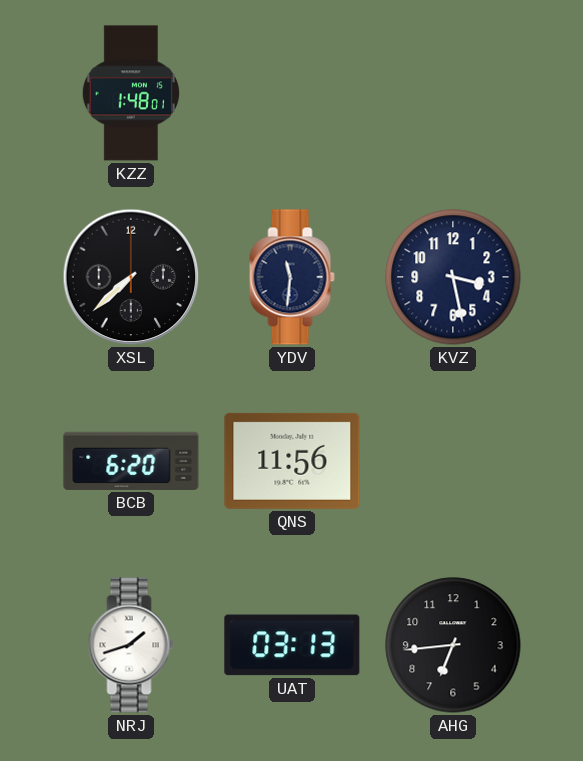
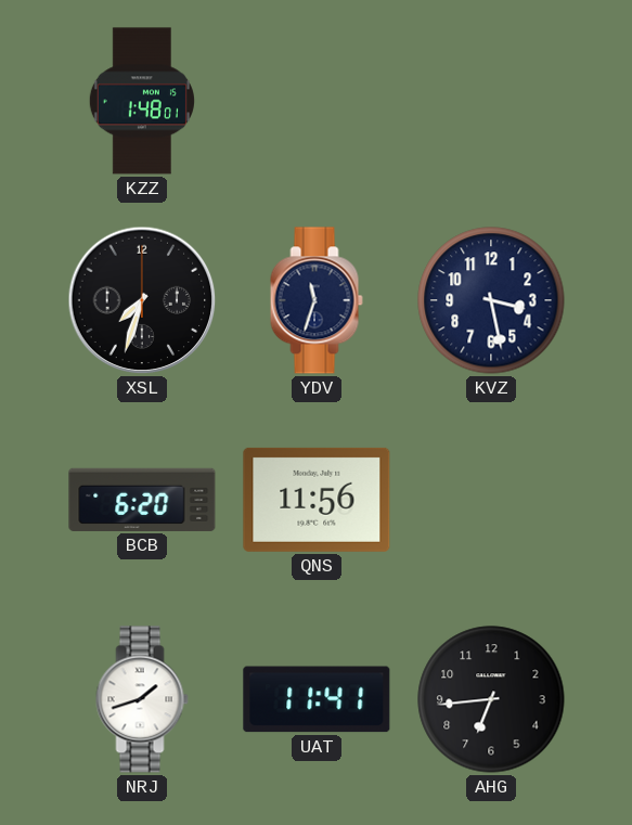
XSL: 7:38 -> 7:33
YDV: 11:31 -> 11:33
UAT: 03:13 -> 11:41
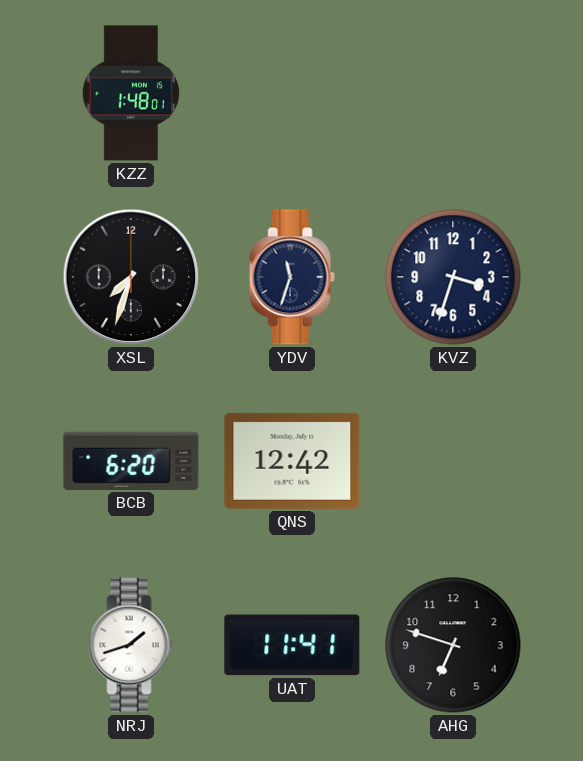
KVZ: 3:28 -> 3:33
QNS: 11:56 -> 12:42
AHG: 6:44 -> 6:48
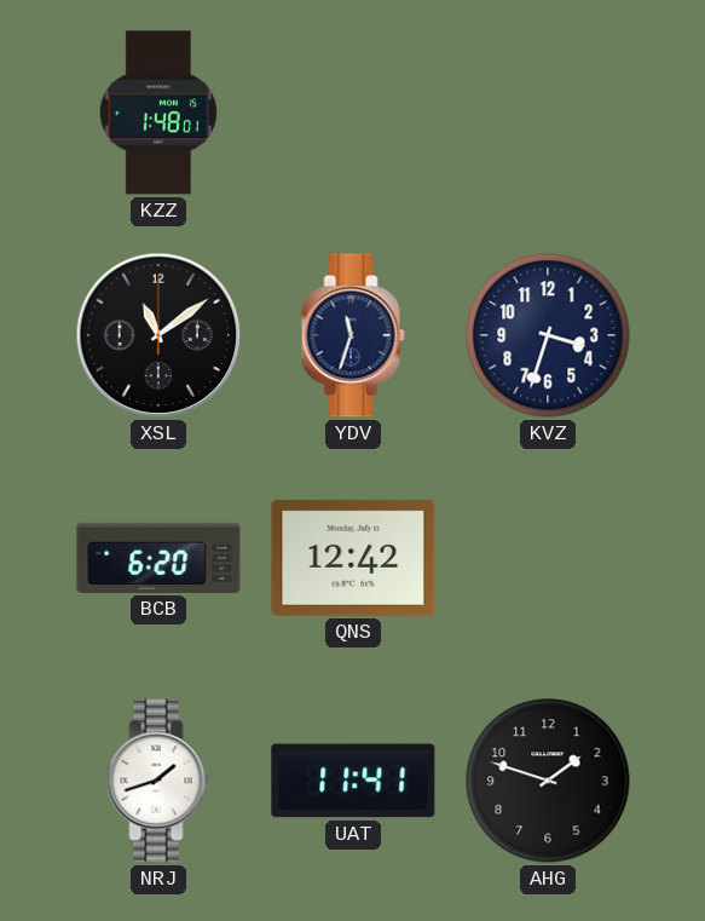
XSL: 7:33 -> 11:09
AHG: 6:48 -> 1:48
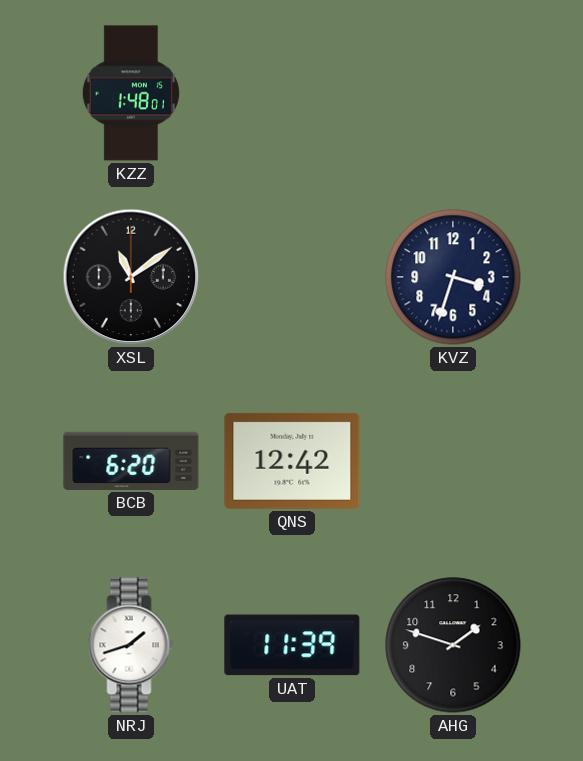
YDV: 11:33 -> none
UAT: 11:41 -> 11:39
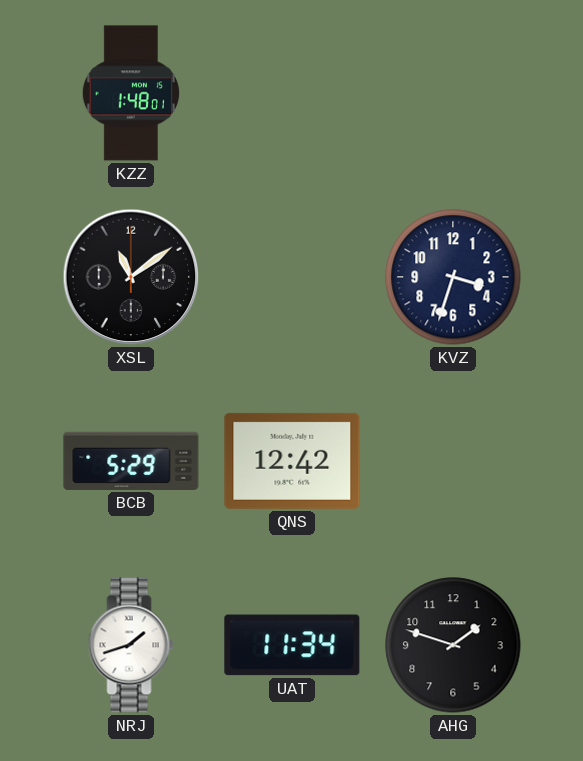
BCB: 6:20 -> 5:29
UAT: 11:39 -> 11:34
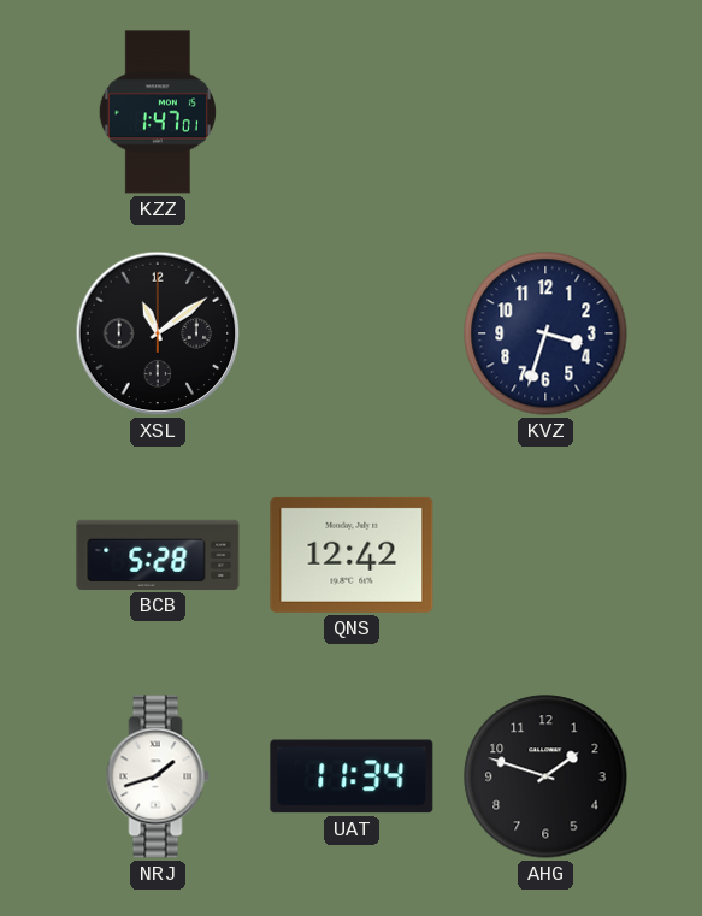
KZZ: 1:48 -> 1:47
BCB: 5:29 -> 5:28
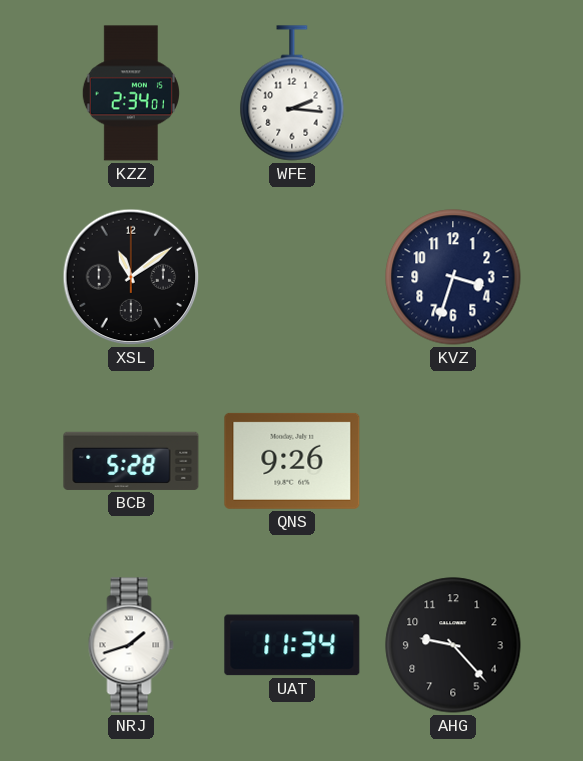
KZZ: 1:47 -> 2:34
WFE: none -> 2:16
QNS: 12:42 -> 9:26
AHG: 1:48 -> 9:23
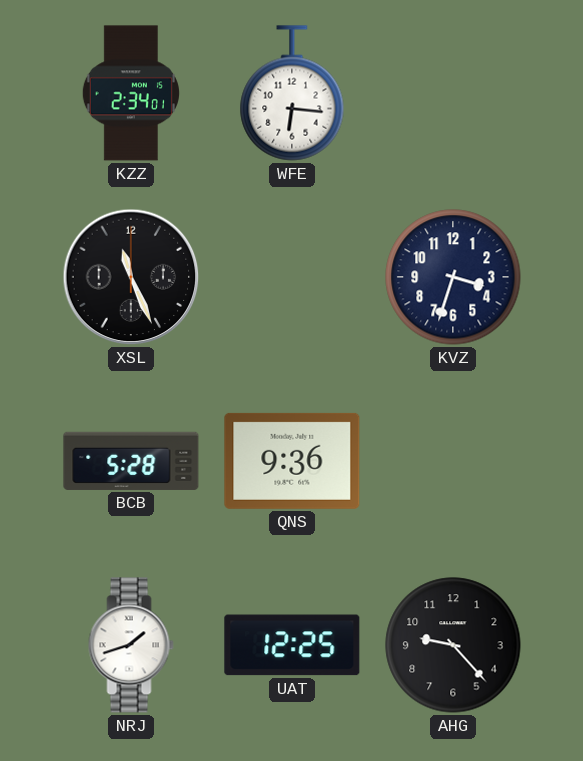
WFE: 2:16 -> 6:16
XSL: 11:09 -> 11:26
QNS: 9:26 -> 9:36
UAT: 11:34 -> 12:25
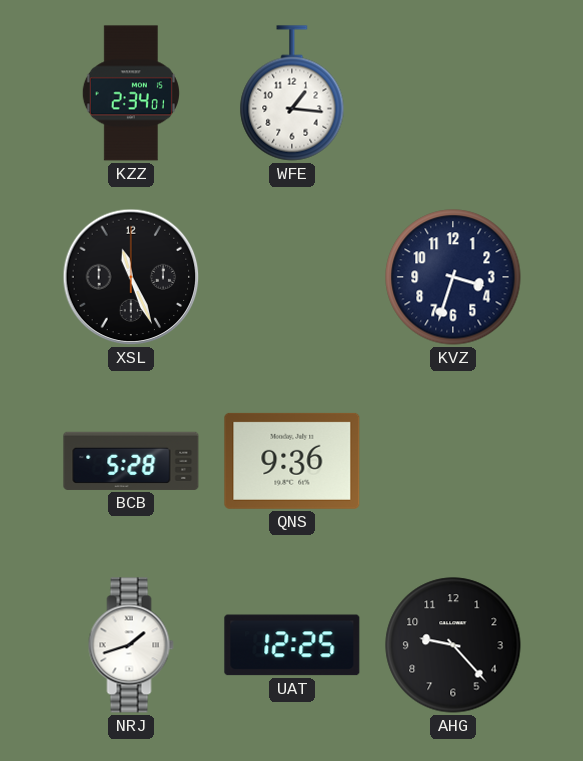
WFE: 6:16 -> 1:16
